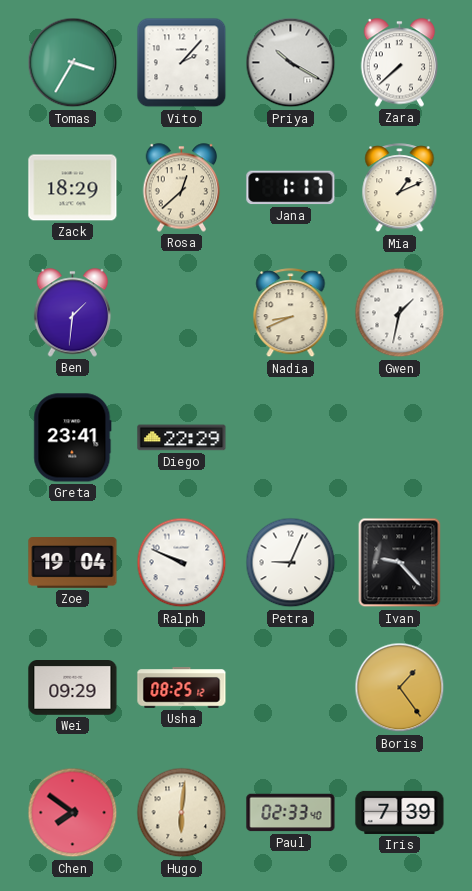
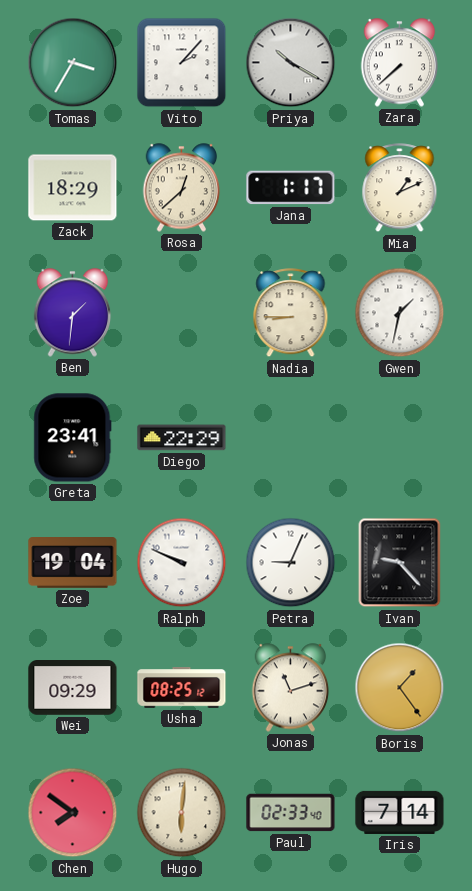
Nadia: 8:41 -> 8:45
Jonas: none -> 11:12
Iris: 7:39 -> 7:14
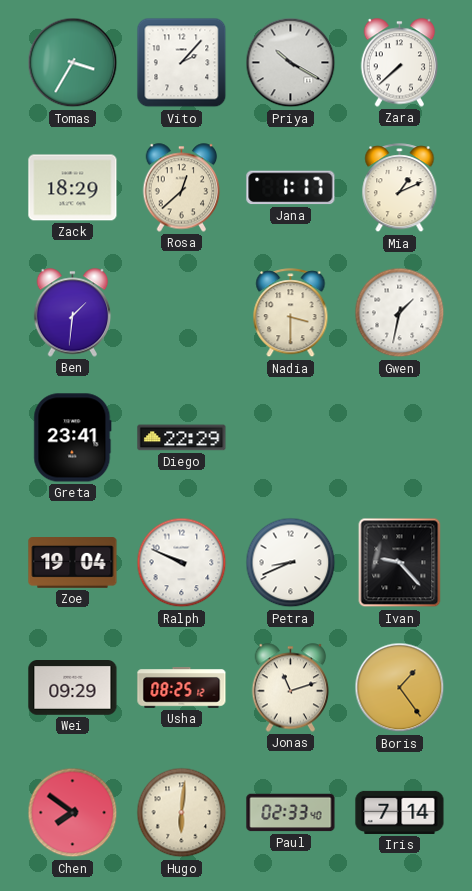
Nadia: 8:45 -> 3:30
Petra: 9:04 -> 8:41
